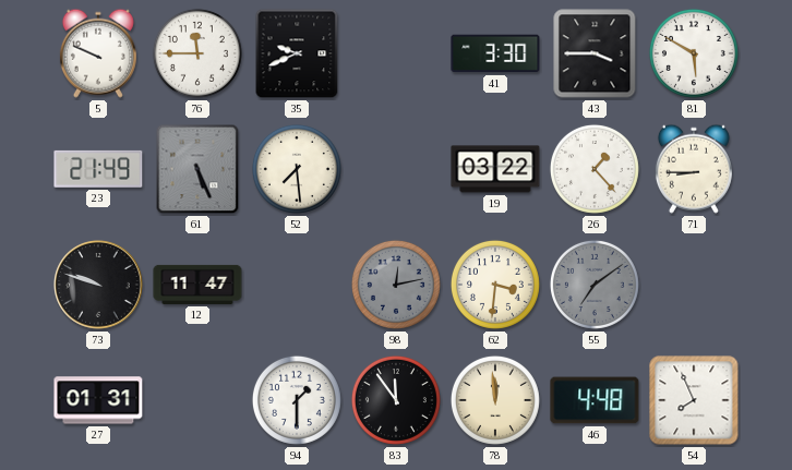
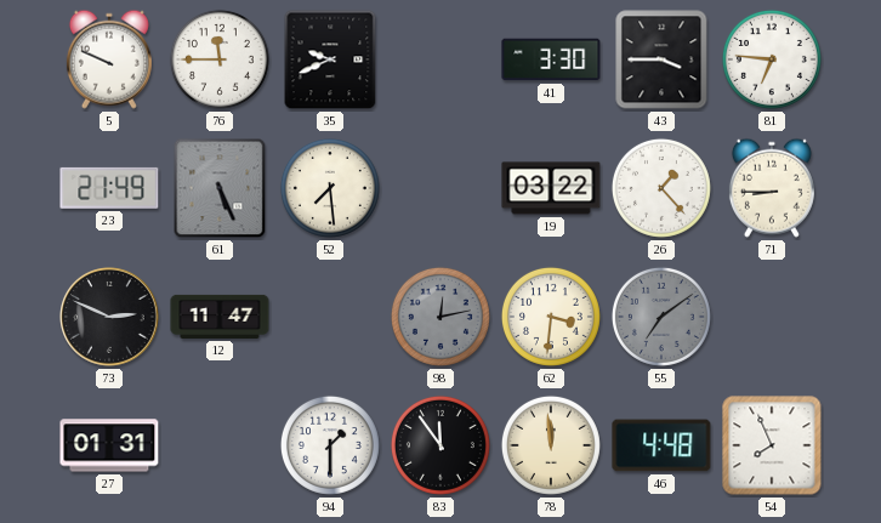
81: 5:50 -> 6:46
73: 9:48 -> 2:49
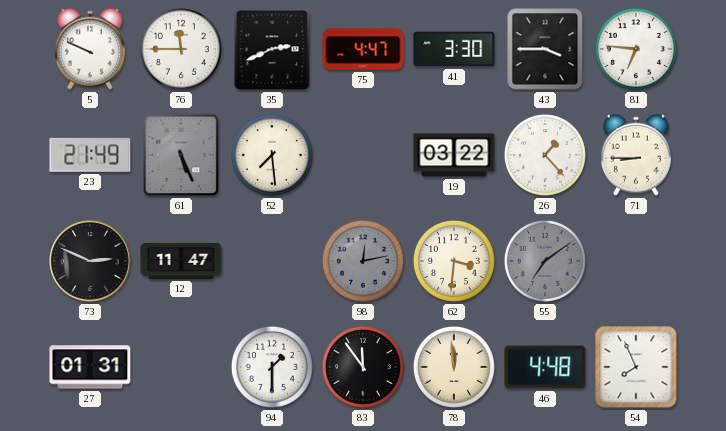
35: 9:41 -> 2:41
75: none -> 4:47
